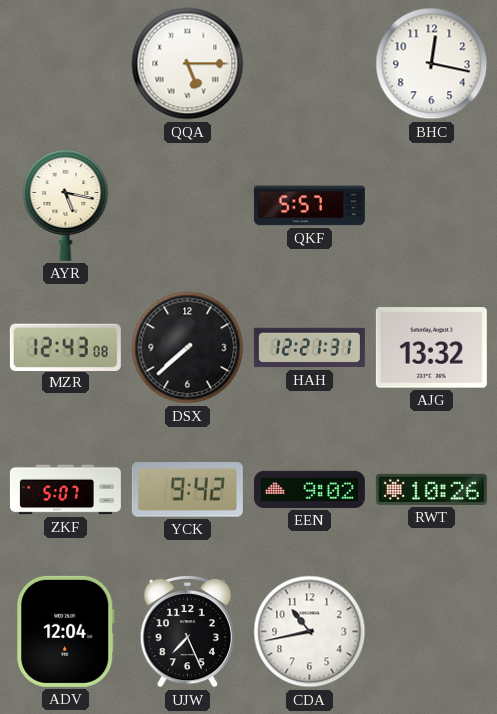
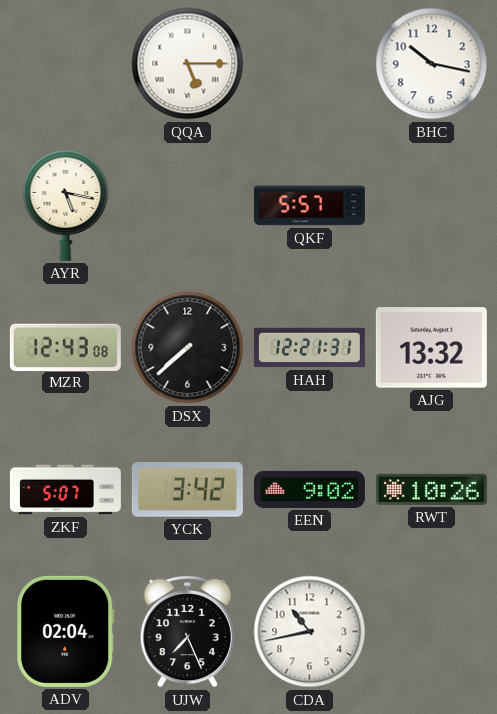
BHC: 12:17 -> 10:17
YCK: 9:42 -> 3:42
ADV: 12:04 -> 02:04
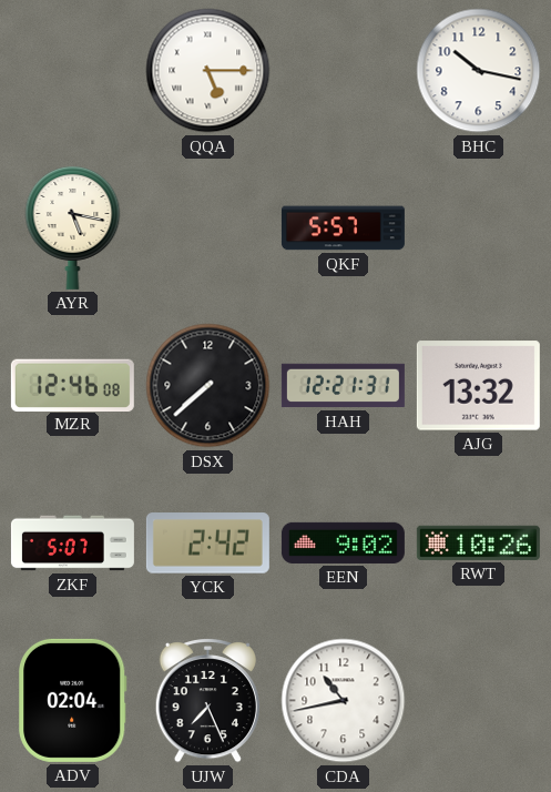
MZR: 12:43 -> 12:46
YCK: 3:42 -> 2:42
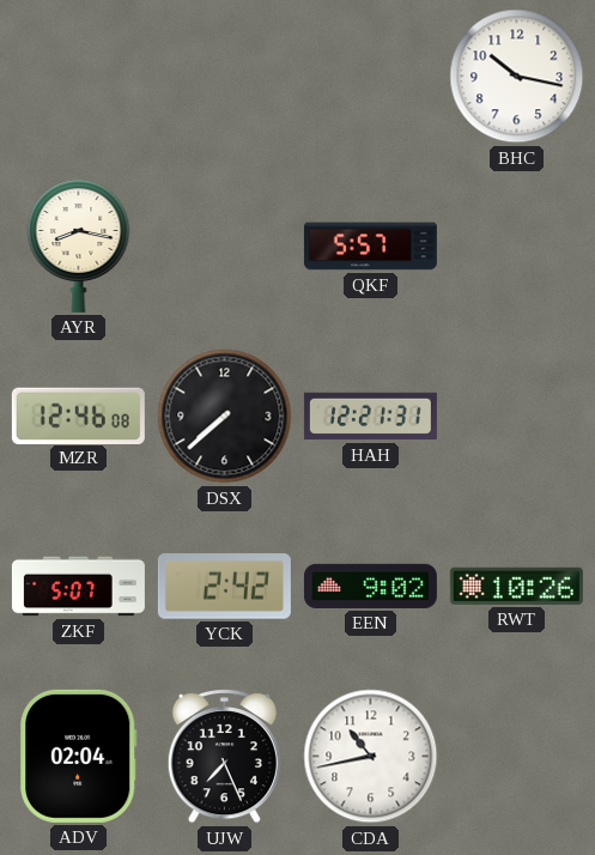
QQA: 5:15 -> none
AYR: 5:17 -> 8:17
AJG: 13:32 -> none
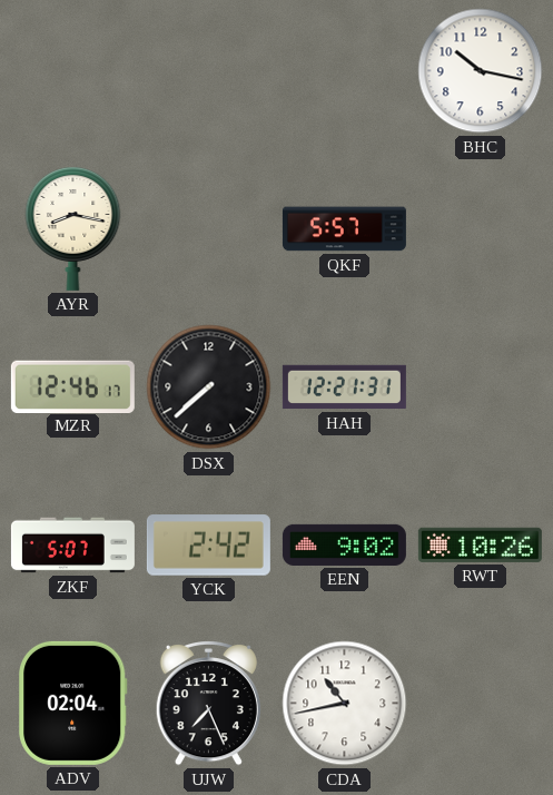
MZR: 12:46:08 -> 12:46:17
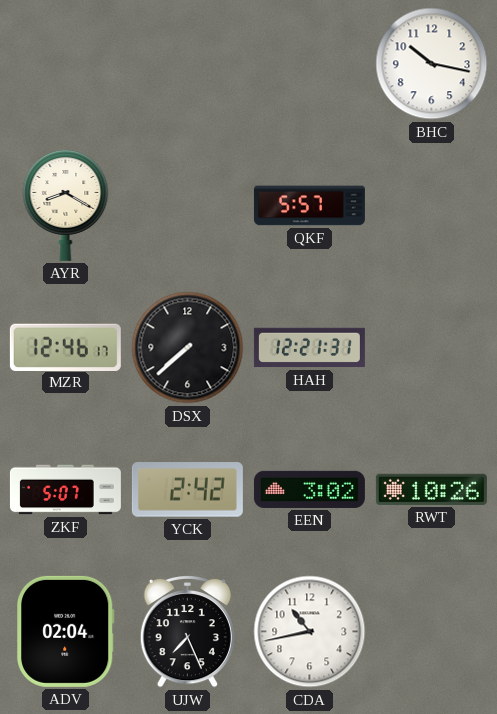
AYR: 8:17 -> 8:20
EEN: 9:02 -> 3:02
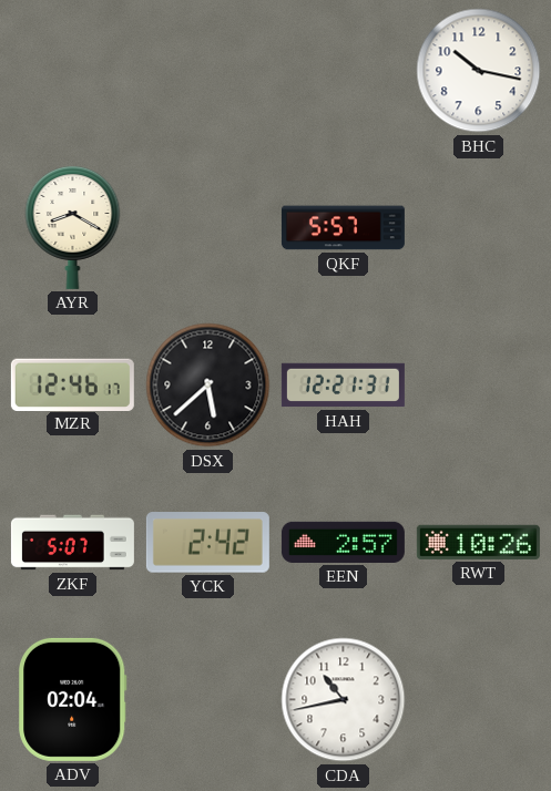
DSX: 7:38 -> 5:38
EEN: 3:02 -> 2:57
UJW: 7:26 -> none
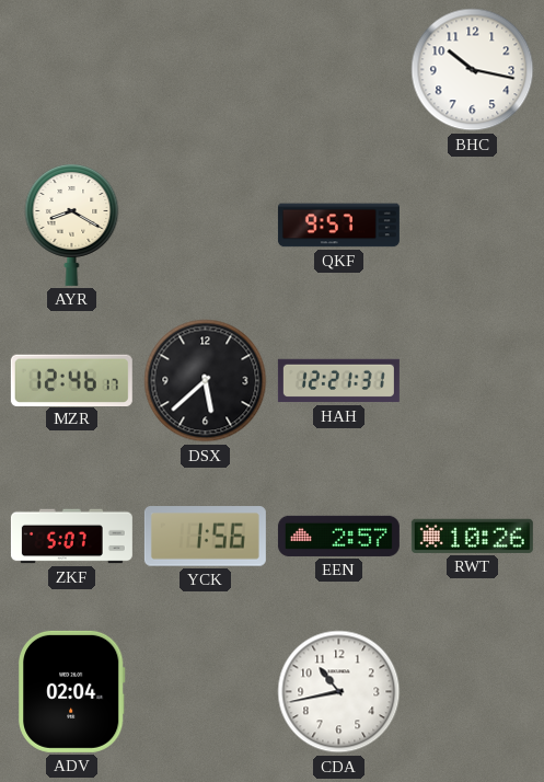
QKF: 5:57 -> 9:57
YCK: 2:42 -> 1:56
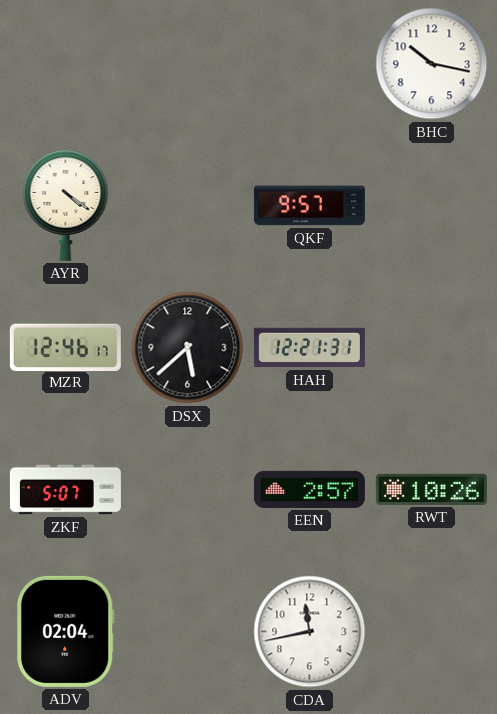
AYR: 8:20 -> 4:21
YCK: 1:56 -> none
CDA: 10:43 -> 11:43
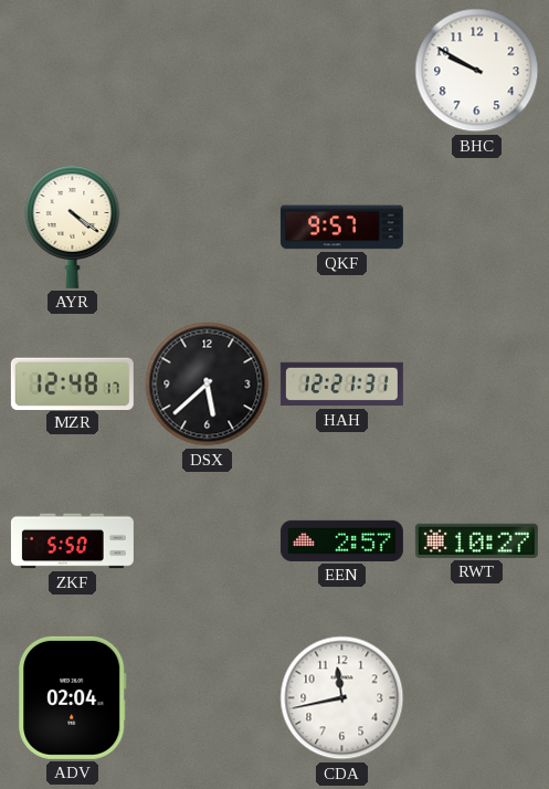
BHC: 10:17 -> 9:50
MZR: 12:46 -> 12:48
ZKF: 5:07 -> 5:50
RWT: 10:26 -> 10:27
